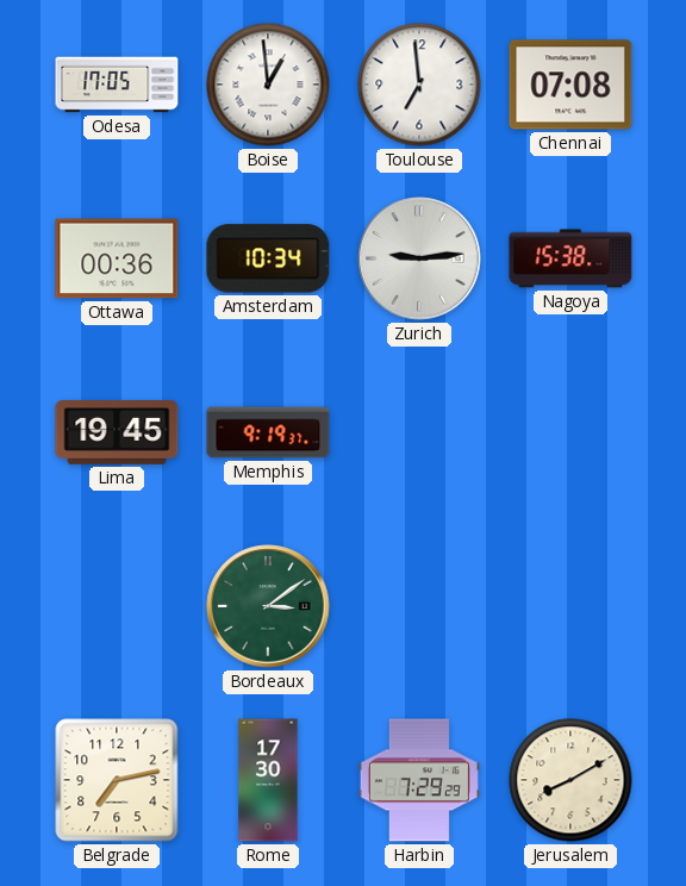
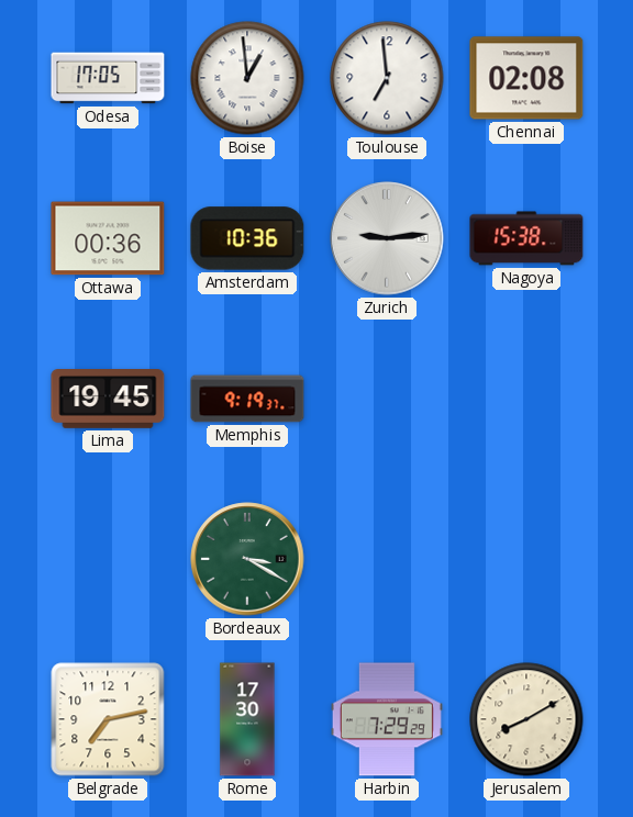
Chennai: 07:08 -> 02:08
Amsterdam: 10:34 -> 10:36
Bordeaux: 3:09 -> 3:20
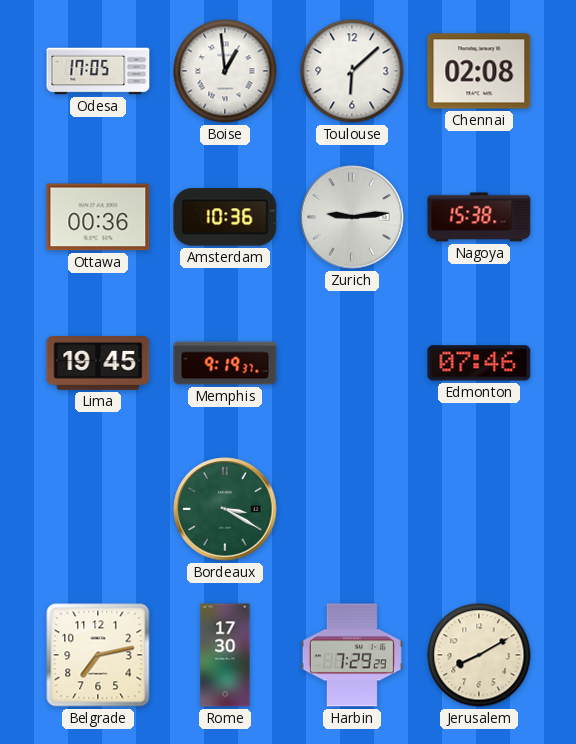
Toulouse: 6:59 -> 6:08
Edmonton: none -> 07:46
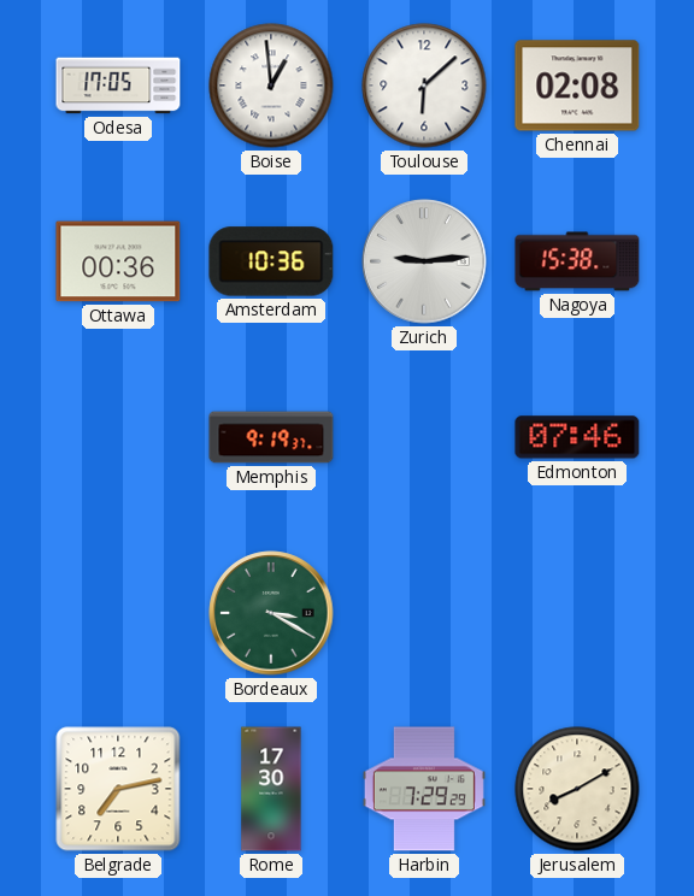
Lima: 19:45 -> none
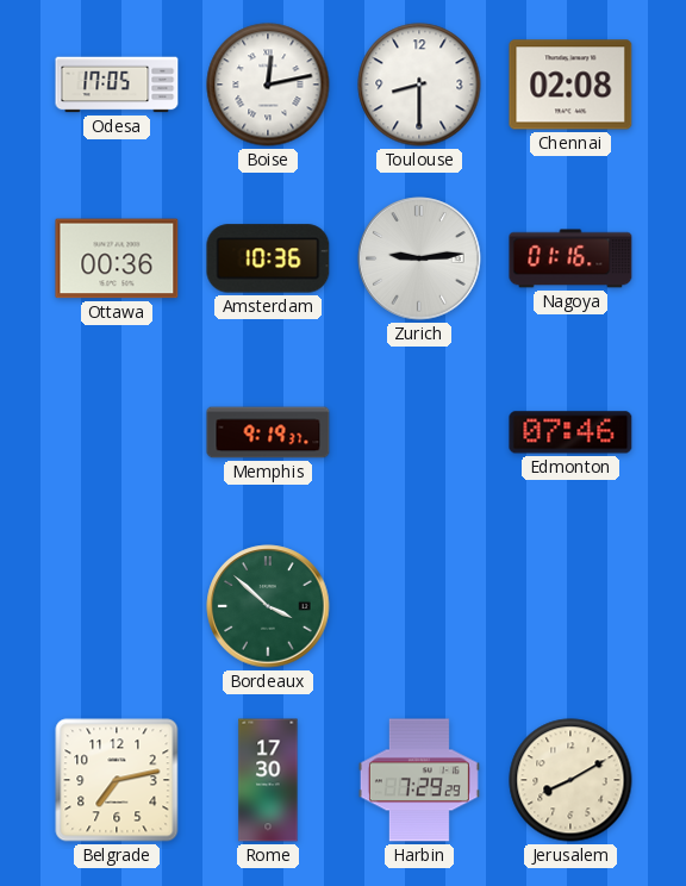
Boise: 12:59 -> 12:13
Toulouse: 6:08 -> 8:30
Nagoya: 15:38 -> 01:16
Bordeaux: 3:20 -> 3:52
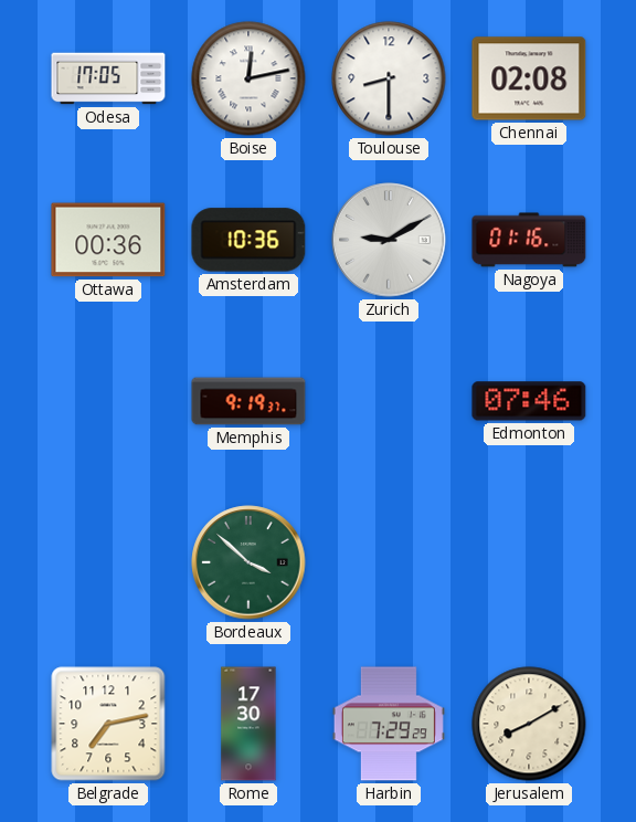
Zurich: 9:14 -> 9:10
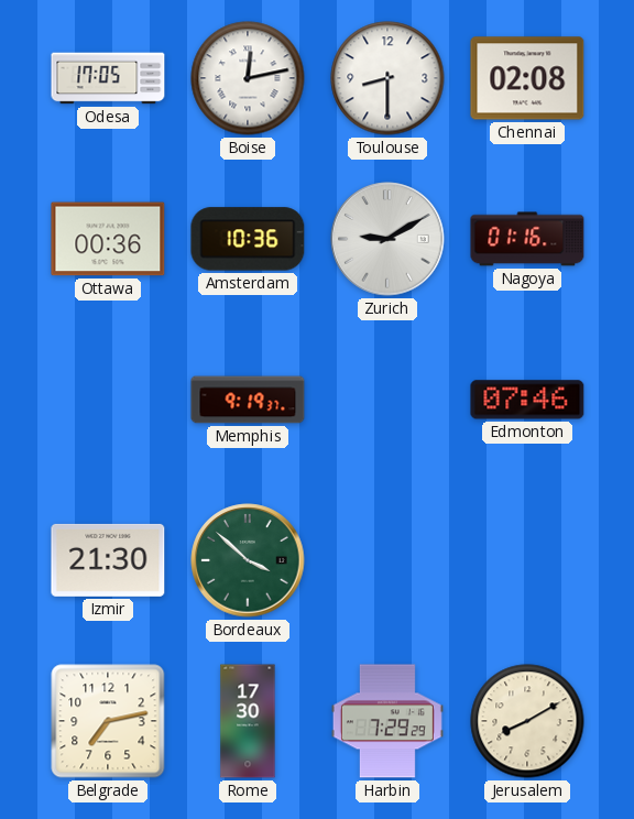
Izmir: none -> 21:30
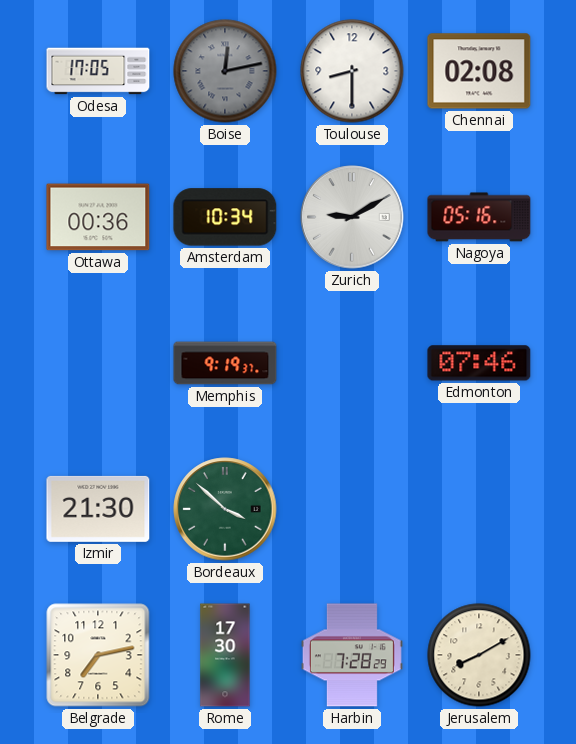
Boise dial: white -> grey
Amsterdam: 10:36 -> 10:34
Nagoya: 01:16 -> 05:16
Harbin: 7:29 -> 7:28
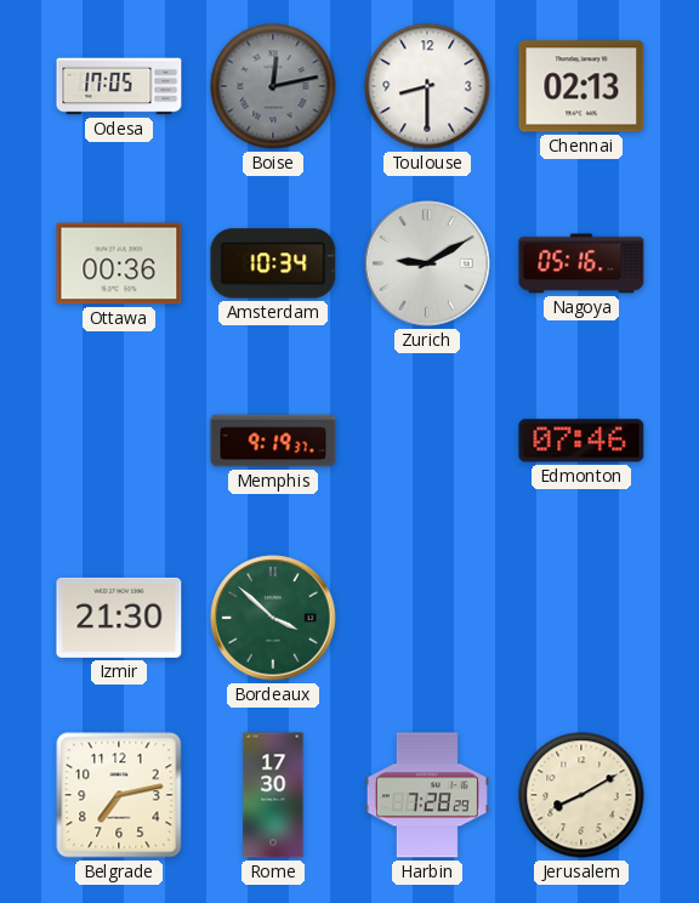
Chennai: 02:08 -> 02:13
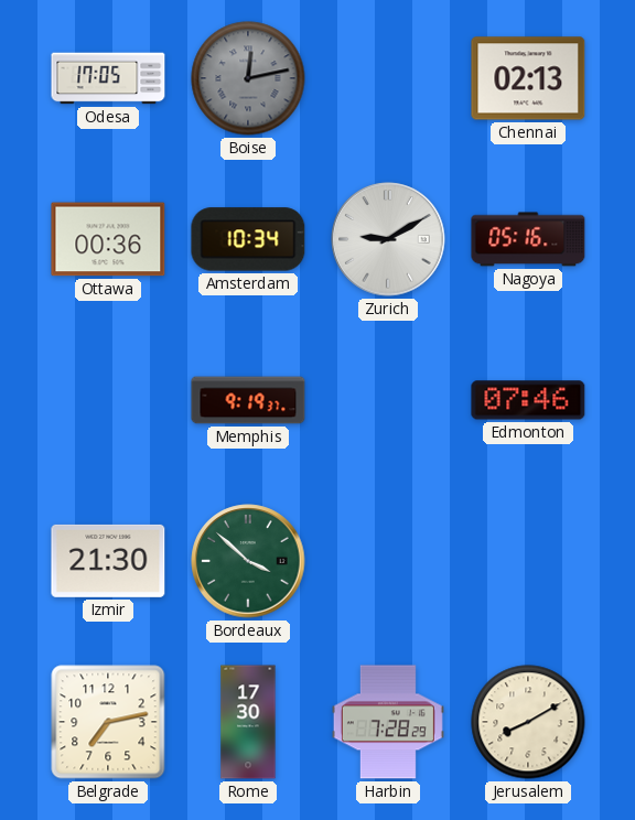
Toulouse: 8:30 -> none
